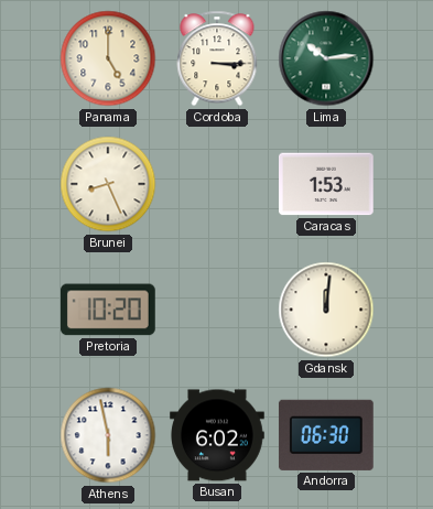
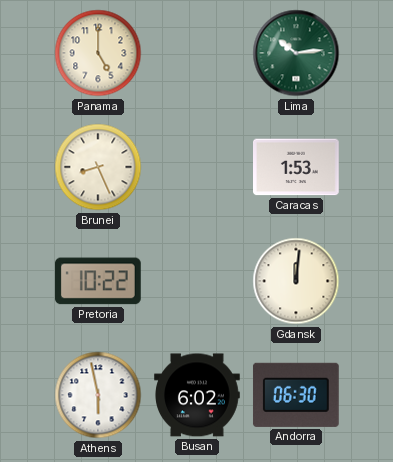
Cordoba: 3:15 -> none
Pretoria: 10:20 -> 10:22
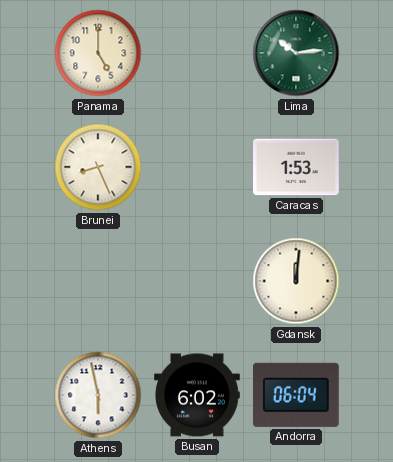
Pretoria: 10:22 -> none
Andorra: 06:30 -> 06:04
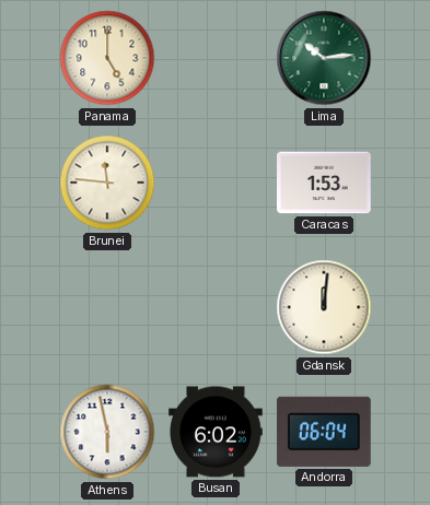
Brunei: 8:26 -> 11:46
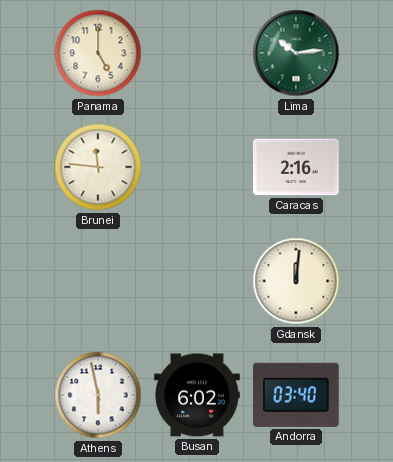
Caracas: 1:53 -> 2:16
Andorra: 06:04 -> 03:40
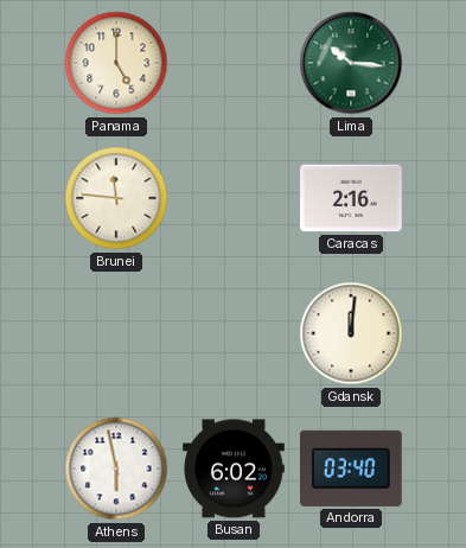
Lima: 10:14 -> 10:16
